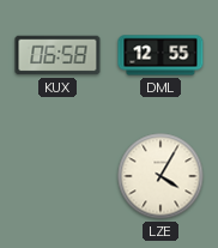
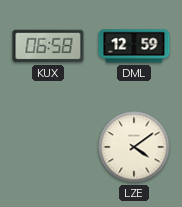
DML: 12:55 -> 12:59
LZE: 4:05 -> 4:09
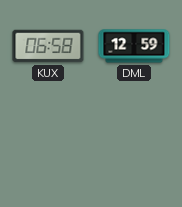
LZE: 4:09 -> none
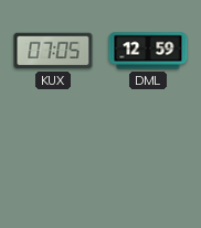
KUX: 06:58 -> 07:05
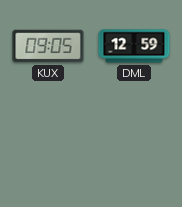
KUX: 07:05 -> 09:05
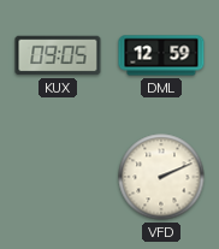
VFD: none -> 2:11
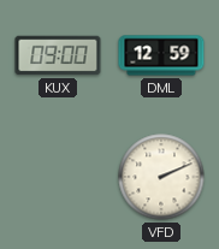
KUX: 09:05 -> 09:00
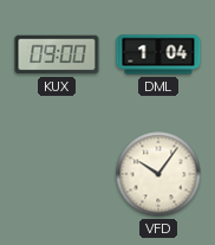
DML: 12:59 -> 1:04
VFD: 2:11 -> 10:06
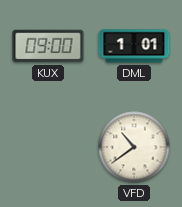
DML: 1:04 -> 1:01
VFD: 10:06 -> 10:39
